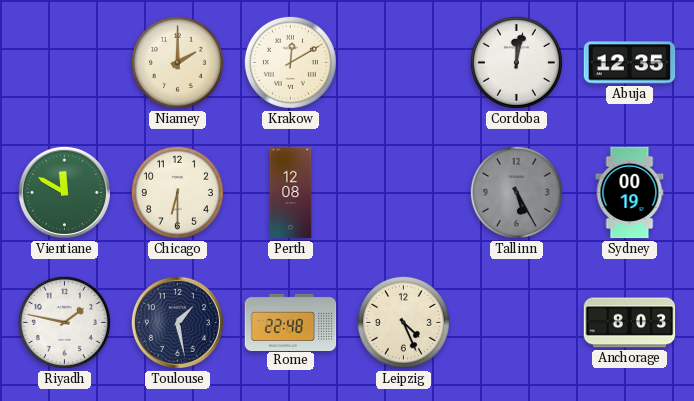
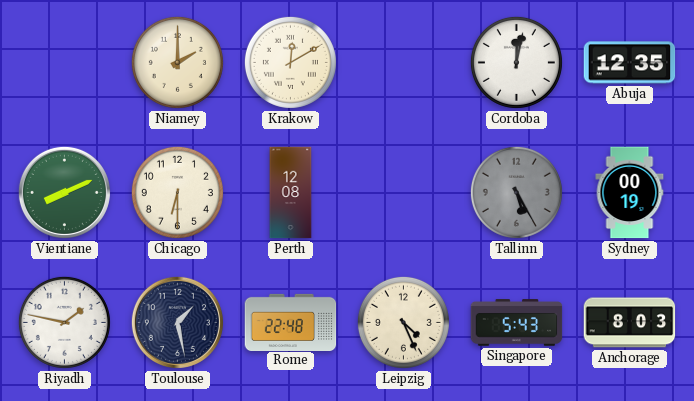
Vientiane: 11:50 -> 8:11
Singapore: none -> 5:43
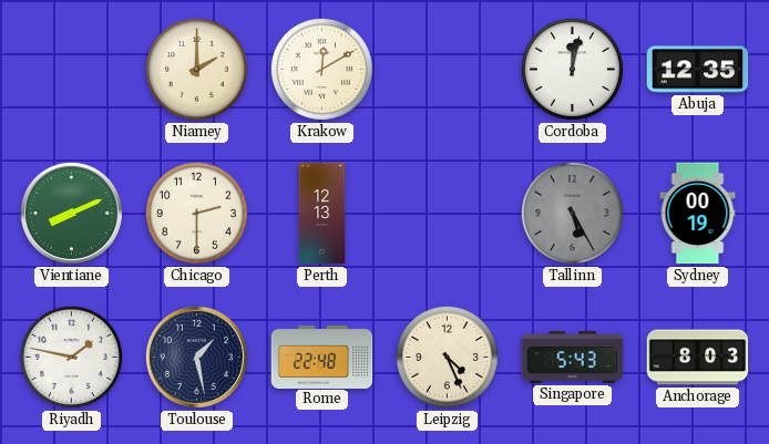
Chicago: 6:30 -> 2:30
Perth: 12:08 -> 12:13
